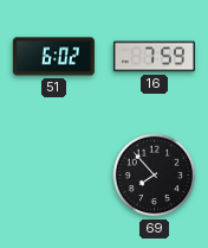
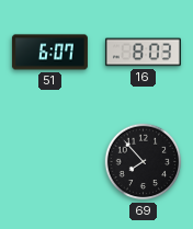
51: 6:02 -> 6:07
16: 7:59 -> 8:03
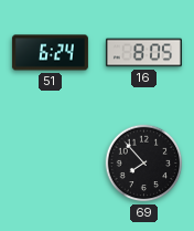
51: 6:07 -> 6:24
16: 8:03 -> 8:05
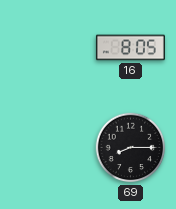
51: 6:24 -> none
69: 7:53 -> 8:15
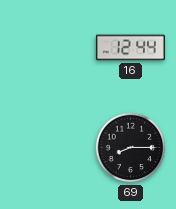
16: 8:05 -> 12:44
